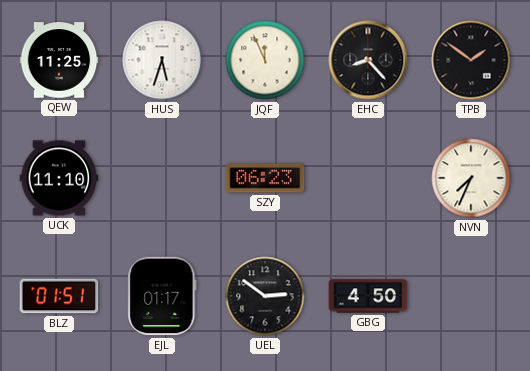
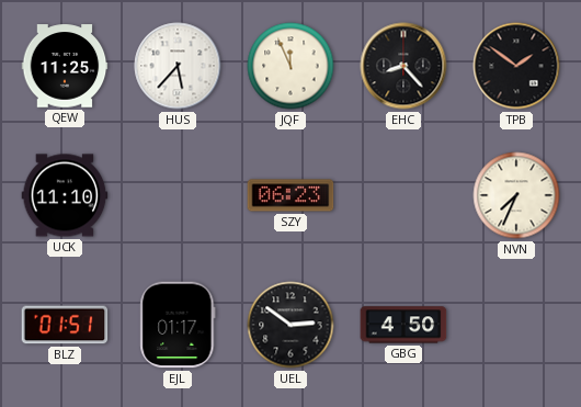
HUS: 5:33 -> 5:37
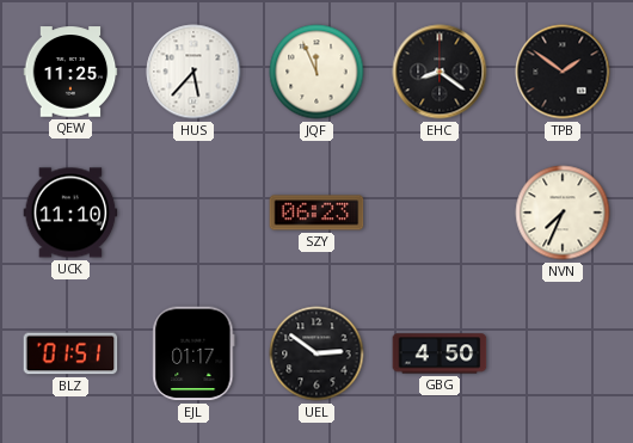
EHC: 8:23 -> 8:21
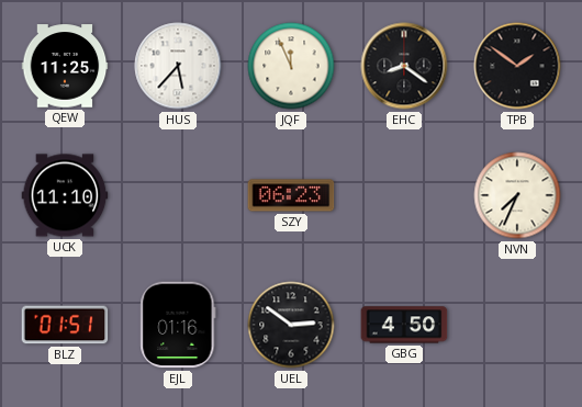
EJL: 01:17 -> 01:16
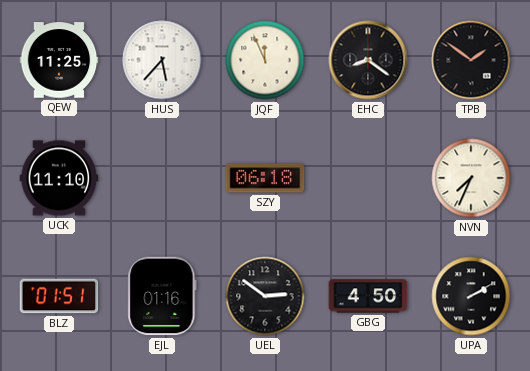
SZY: 06:23 -> 06:18
UPA: none -> 2:10
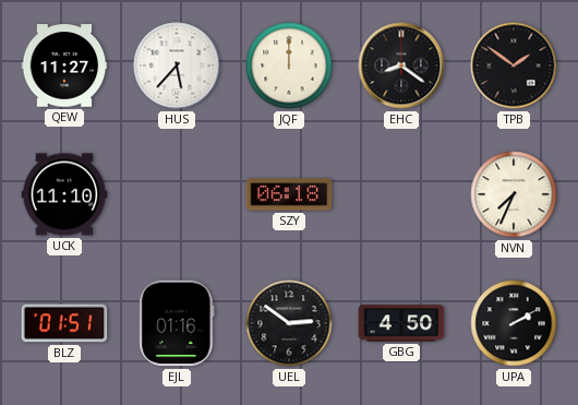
QEW: 11:25 -> 11:27
JQF: 11:56 -> 12:00
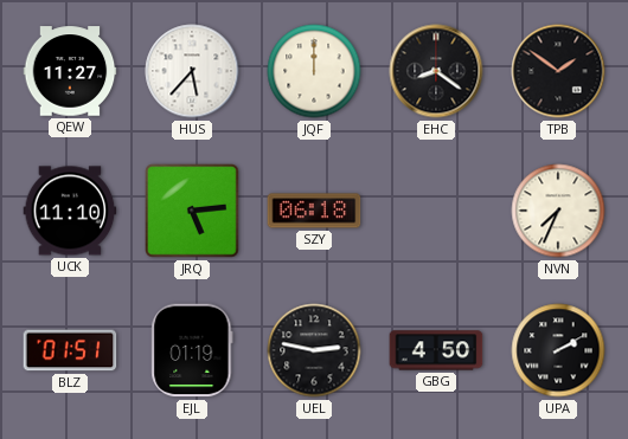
JRQ: none -> 5:14
EJL: 01:16 -> 01:19
UEL: 2:51 -> 2:47
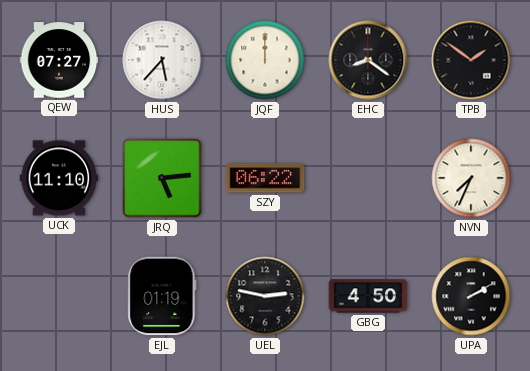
QEW: 11:27 -> 07:27
SZY: 06:18 -> 06:22
BLZ: 01:51 -> none
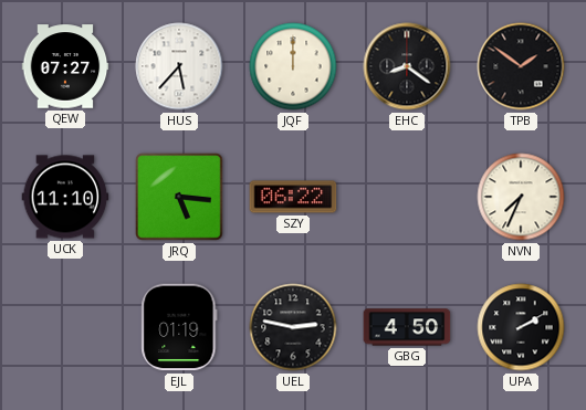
JRQ: 5:14 -> 5:16
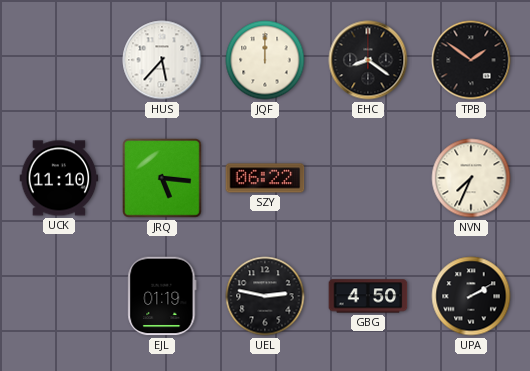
QEW: 07:27 -> none
